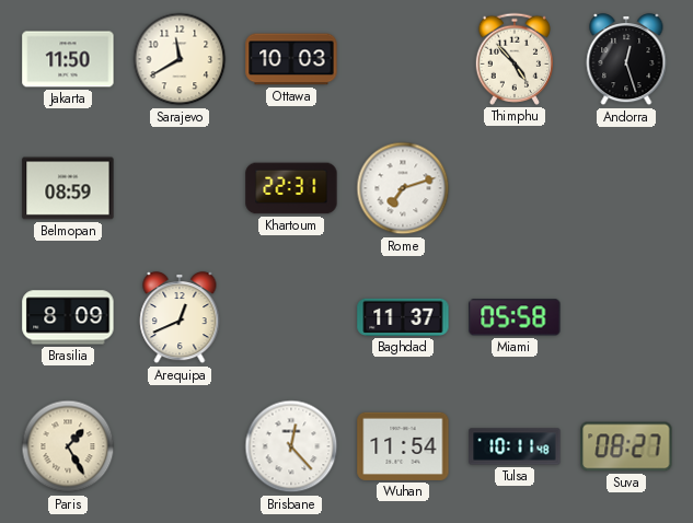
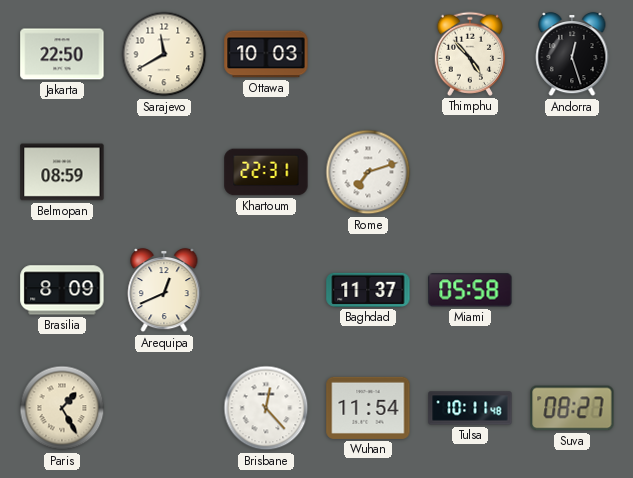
Jakarta: 11:50 -> 22:50
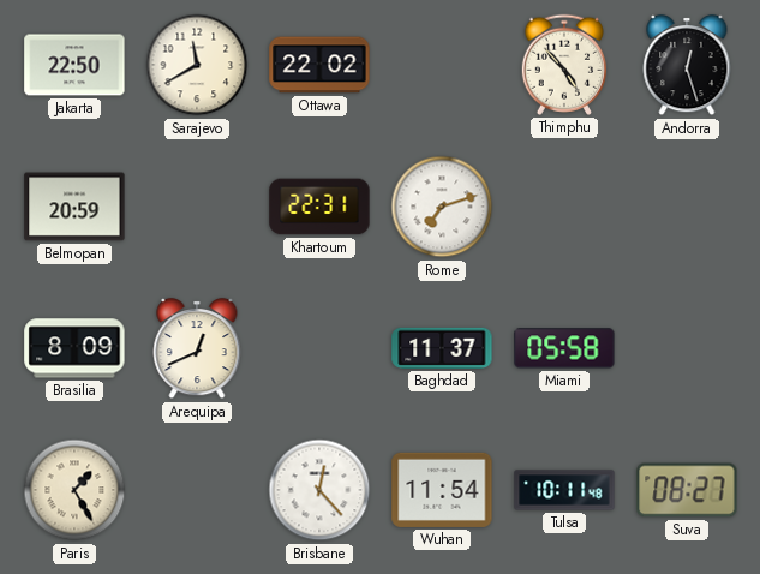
Ottawa: 10:03 -> 22:02
Belmopan: 08:59 -> 20:59
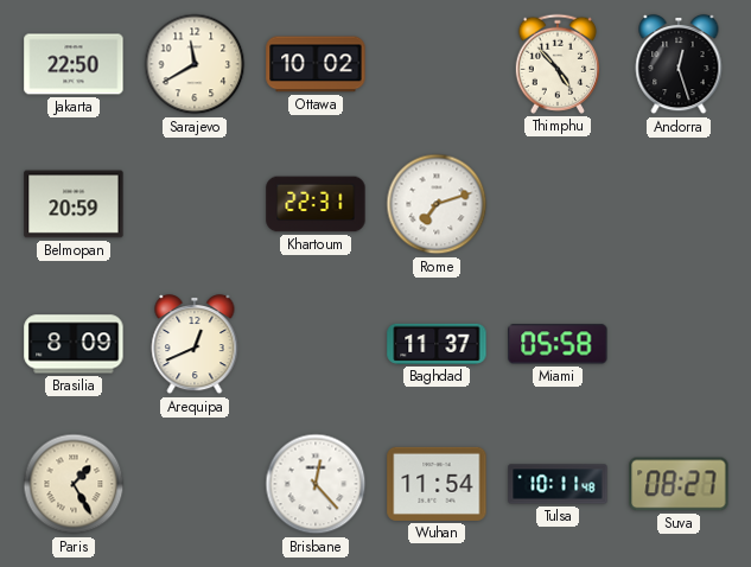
Ottawa: 22:02 -> 10:02
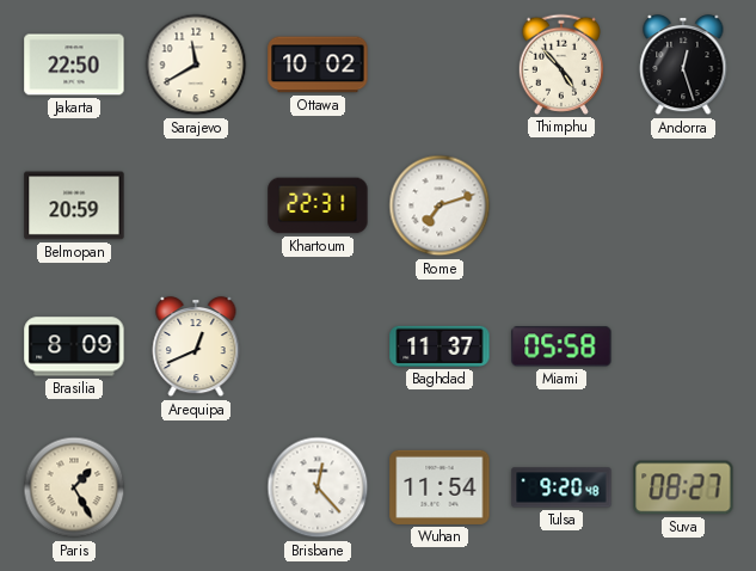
Tulsa: 10:11 -> 9:20
